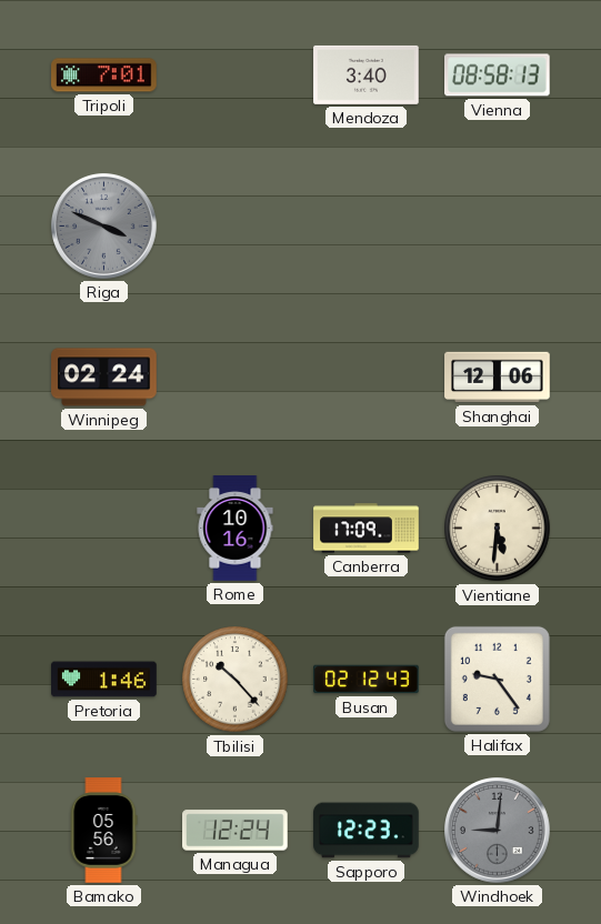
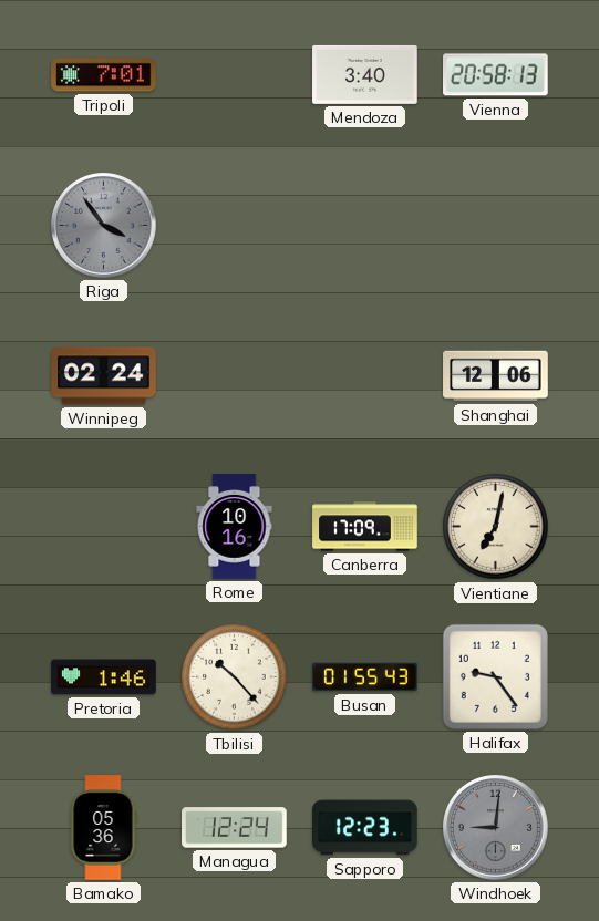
Vienna: 08:58 -> 20:58
Riga: 3:49 -> 3:54
Vientiane: 5:31 -> 7:02
Busan: 02:12 -> 01:55
Bamako: 05:56 -> 05:36
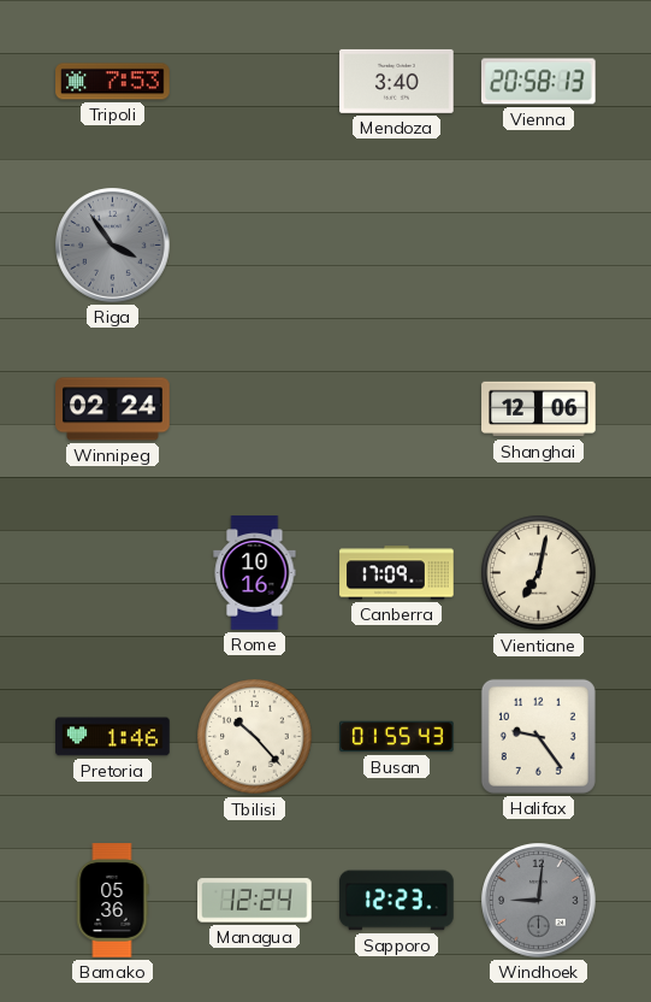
Tripoli: 7:01 -> 7:53
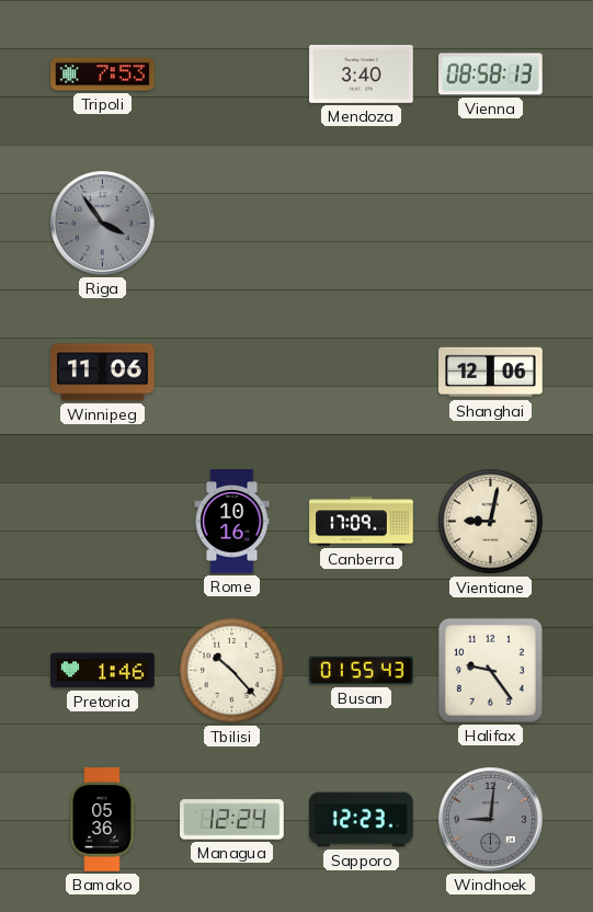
Vienna: 20:58 -> 08:58
Winnipeg: 02:24 -> 11:06
Vientiane: 7:02 -> 9:02
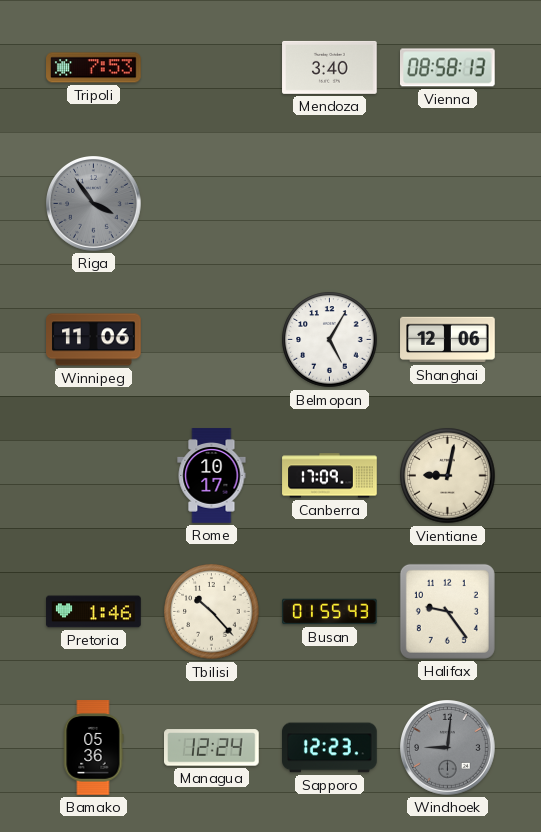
Belmopan: none -> 5:05
Rome: 10:16 -> 10:17
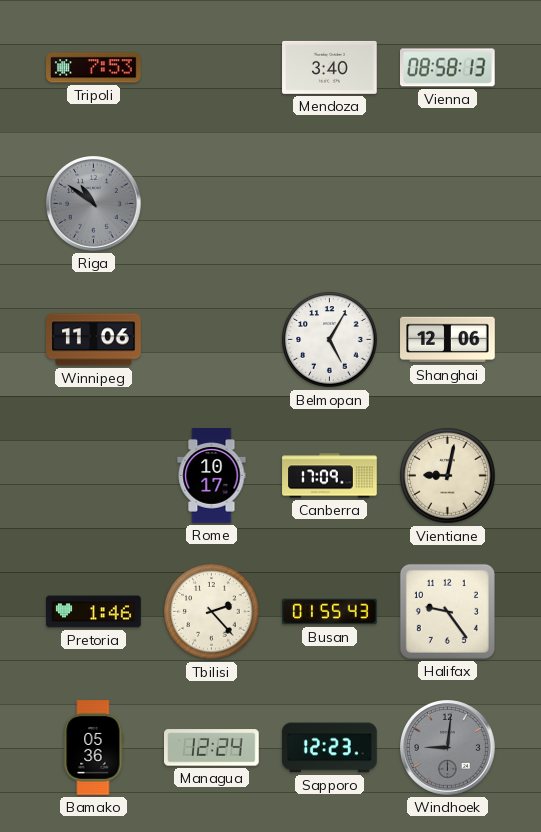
Riga: 3:54 -> 10:51
Tbilisi: 10:23 -> 2:23
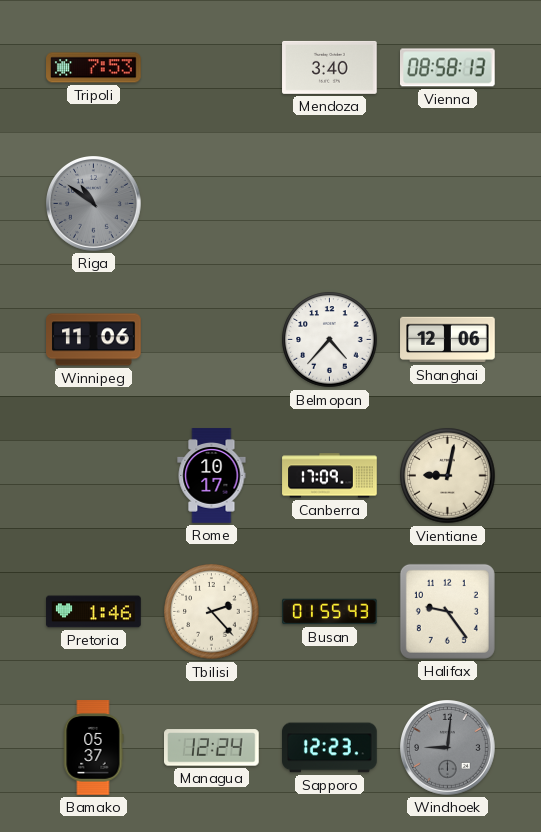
Belmopan: 5:05 -> 4:37
Bamako: 05:36 -> 05:37
